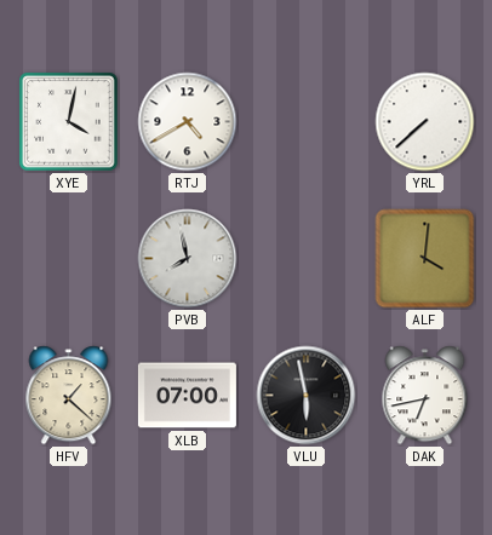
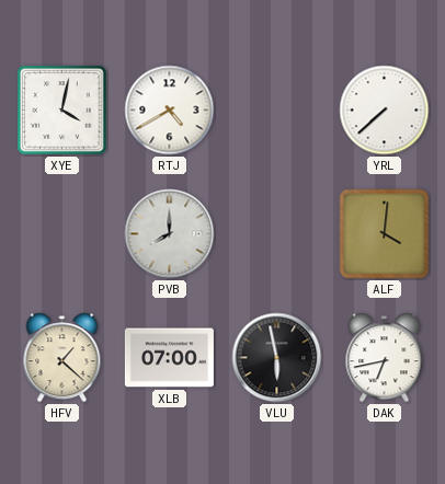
PVB: 7:58 -> 8:00
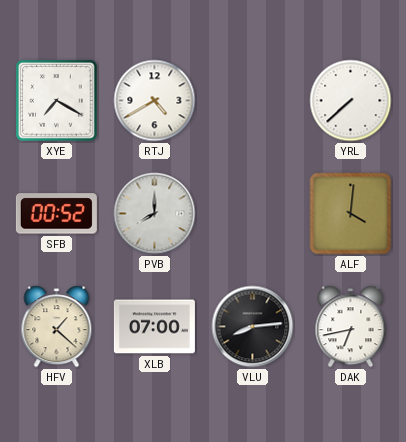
XYE: 4:02 -> 7:20
SFB: none -> 00:52
VLU: 5:58 -> 8:14
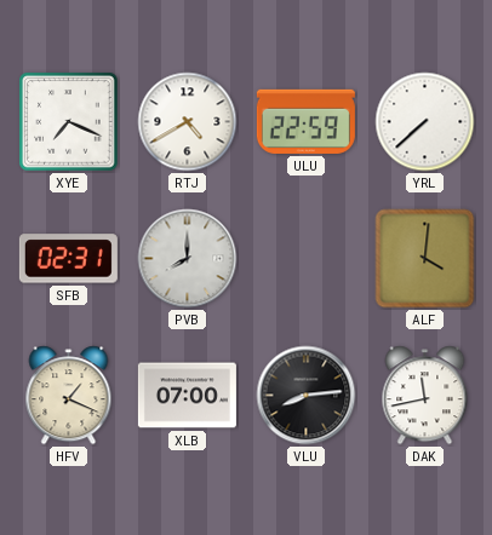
XYE: 7:20 -> 7:19
ULU: none -> 22:59
SFB: 00:52 -> 02:31
HFV: 1:22 -> 1:19
DAK: 6:43 -> 11:43
